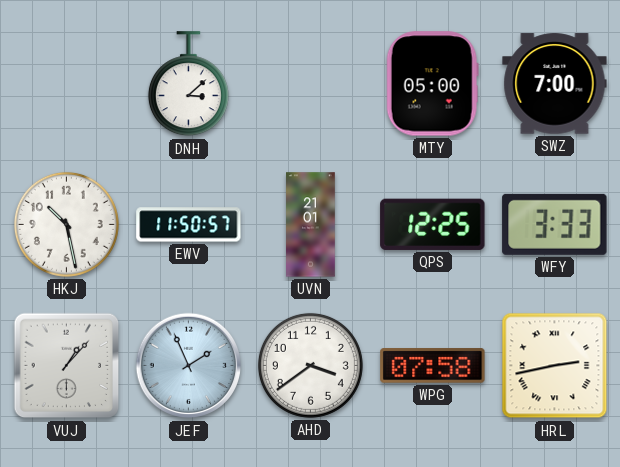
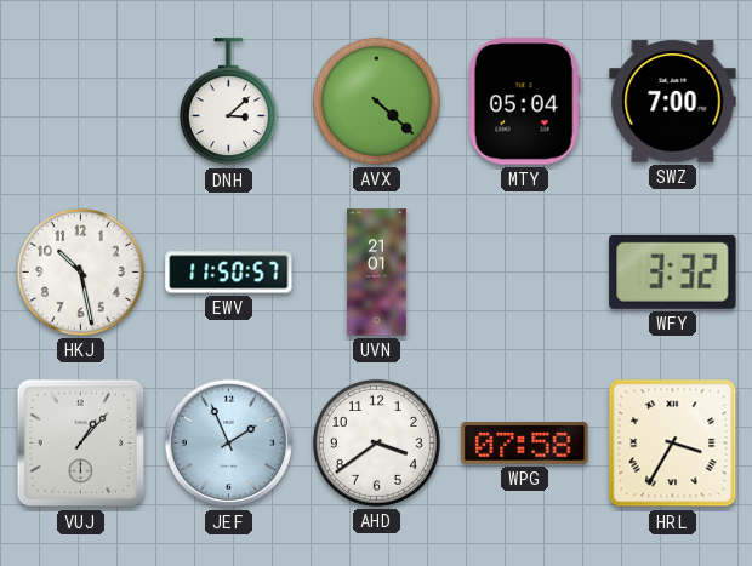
AVX: none -> 4:22
MTY: 05:00 -> 05:04
QPS: 12:25 -> none
WFY: 3:33 -> 3:32
HRL: 2:43 -> 3:35
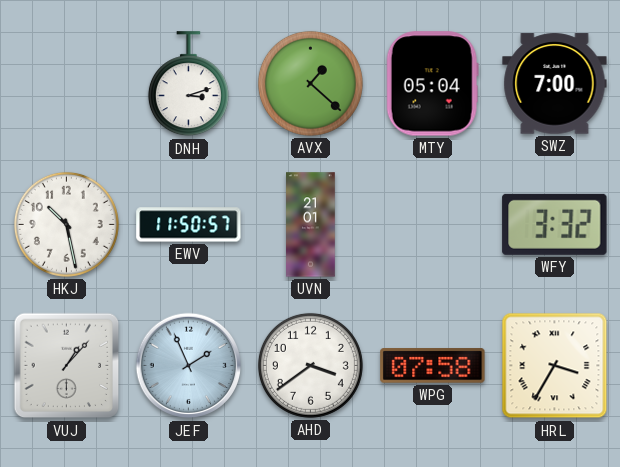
DNH: 3:08 -> 3:12
AVX: 4:22 -> 1:22
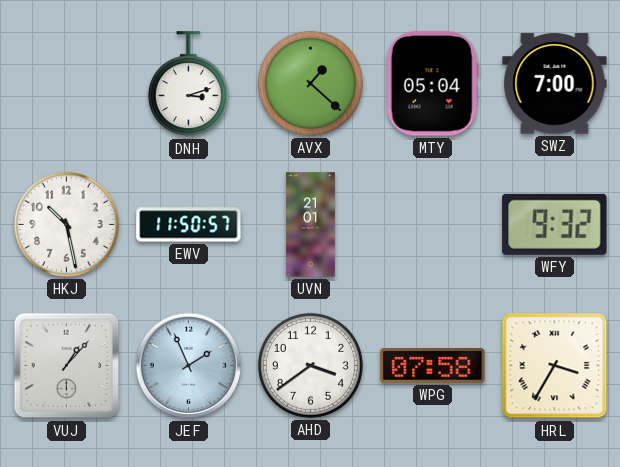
WFY: 3:32 -> 9:32
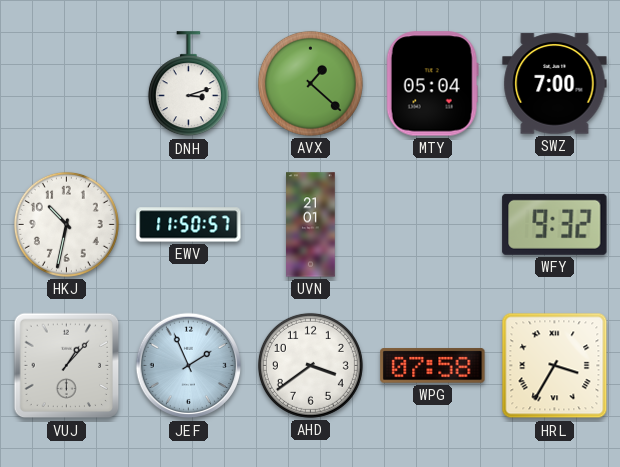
HKJ: 10:28 -> 10:32
